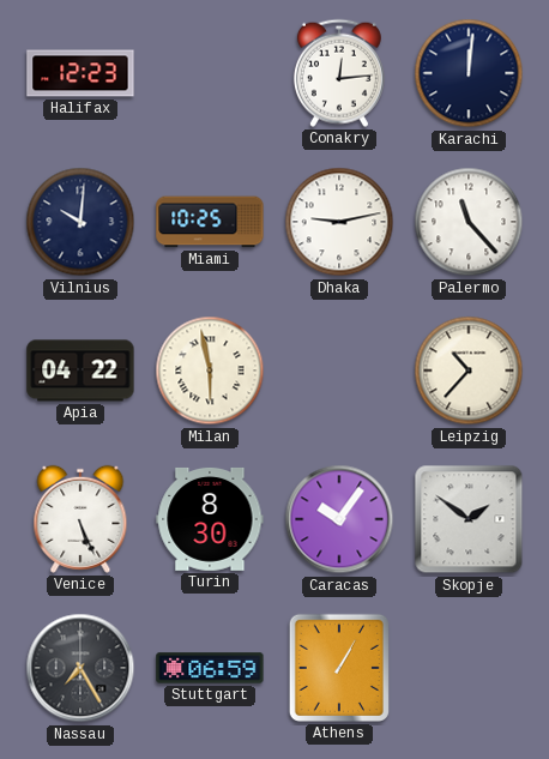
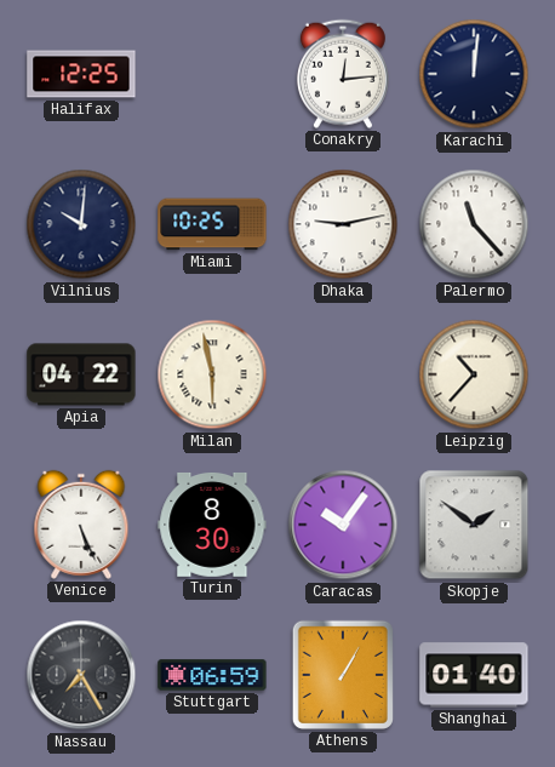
Halifax: 12:23 -> 12:25
Shanghai: none -> 01:40
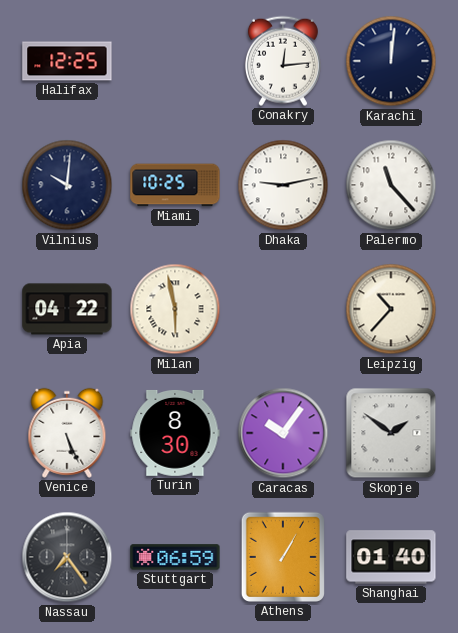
Nassau: 7:25 -> 7:24
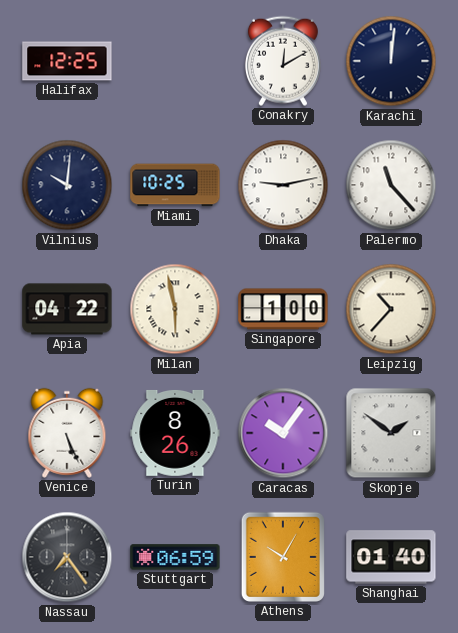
Conakry: 12:14 -> 12:10
Singapore: none -> 1:00
Turin: 8:30 -> 8:26
Athens: 1:05 -> 10:05
